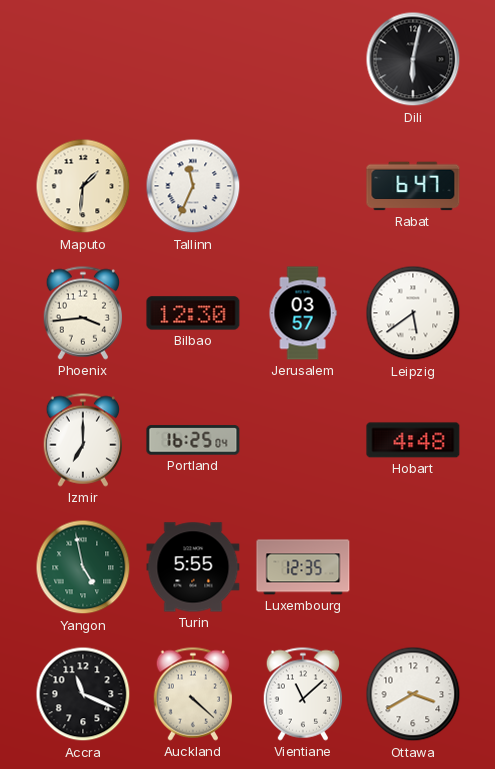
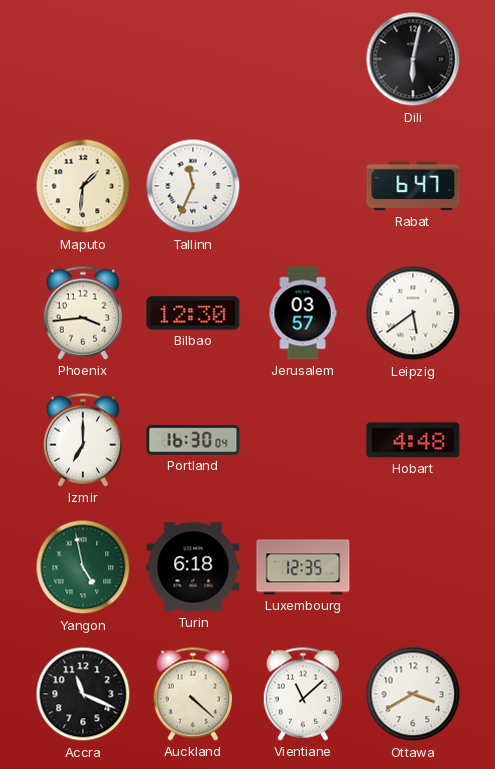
Portland: 16:25 -> 16:30
Turin: 5:55 -> 6:18
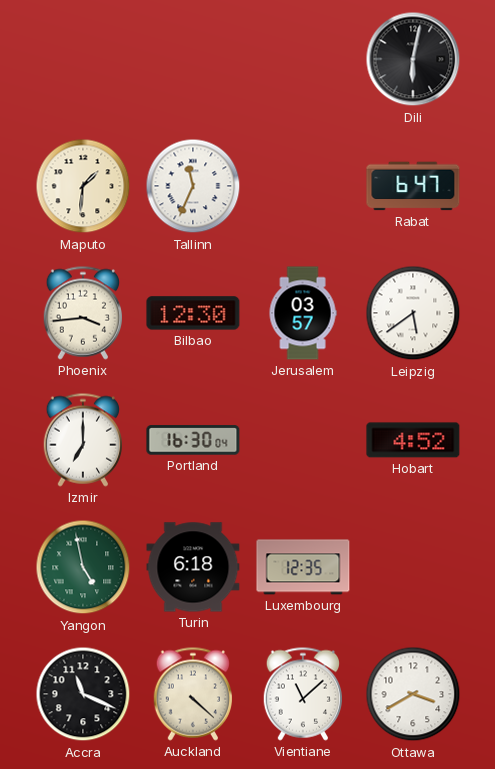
Hobart: 4:48 -> 4:52
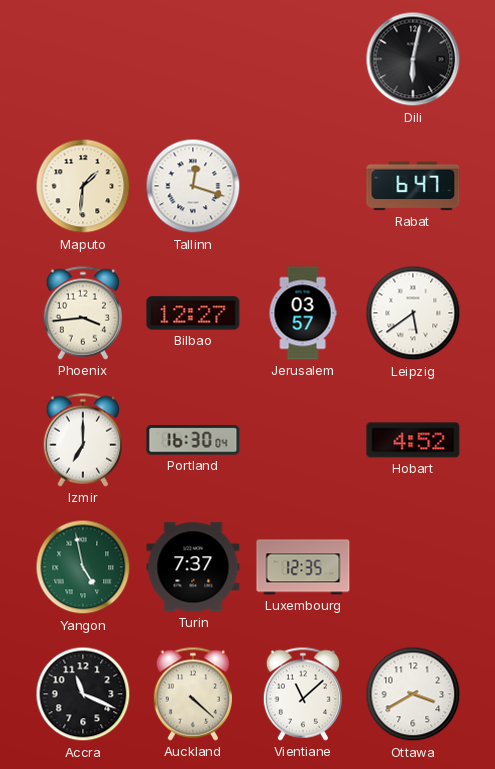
Tallinn: 11:34 -> 12:18
Bilbao: 12:30 -> 12:27
Turin: 6:18 -> 7:37
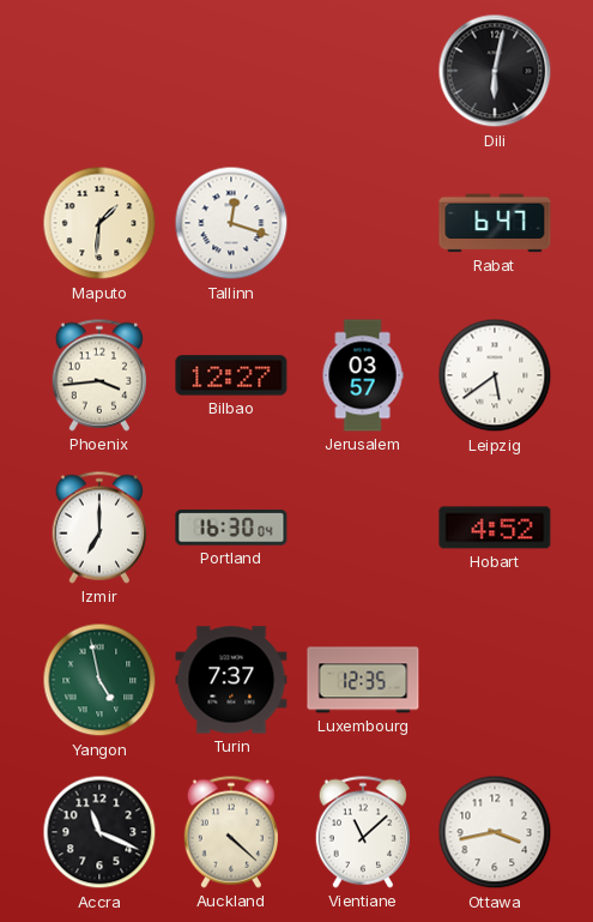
Ottawa: 3:40 -> 3:43
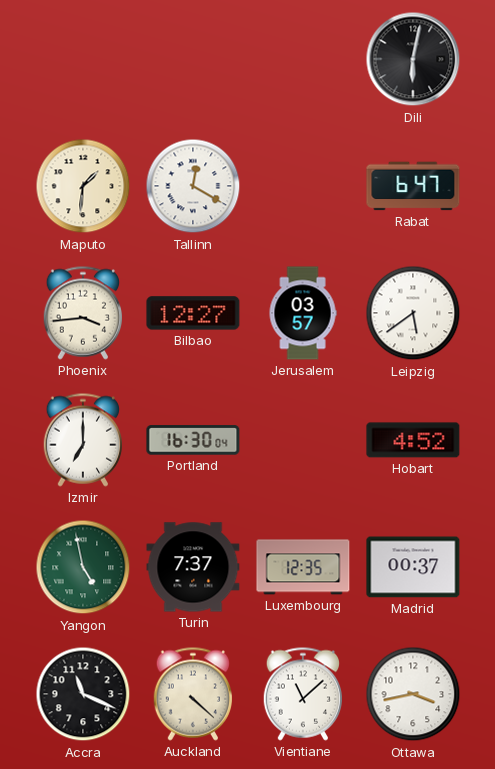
Tallinn: 12:18 -> 12:20
Madrid: none -> 00:37
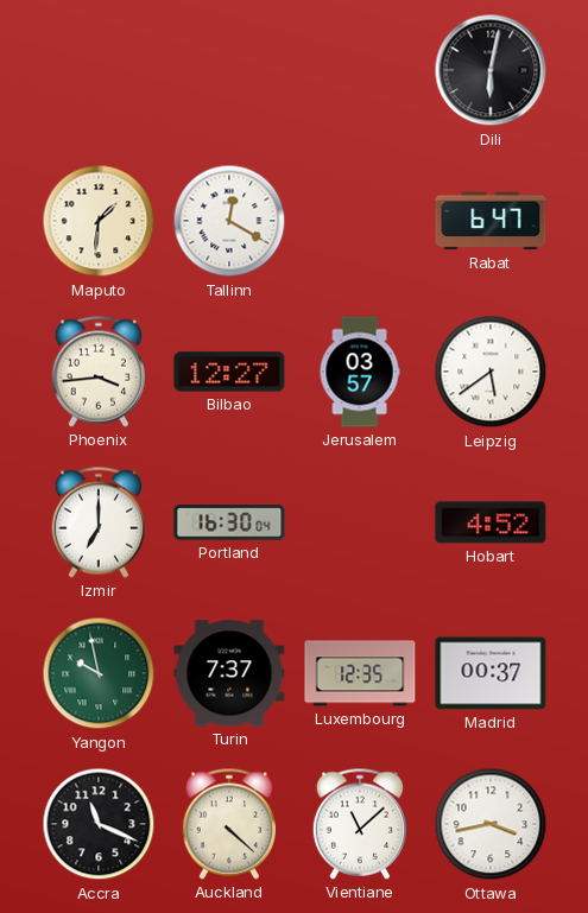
Yangon: 4:58 -> 9:58
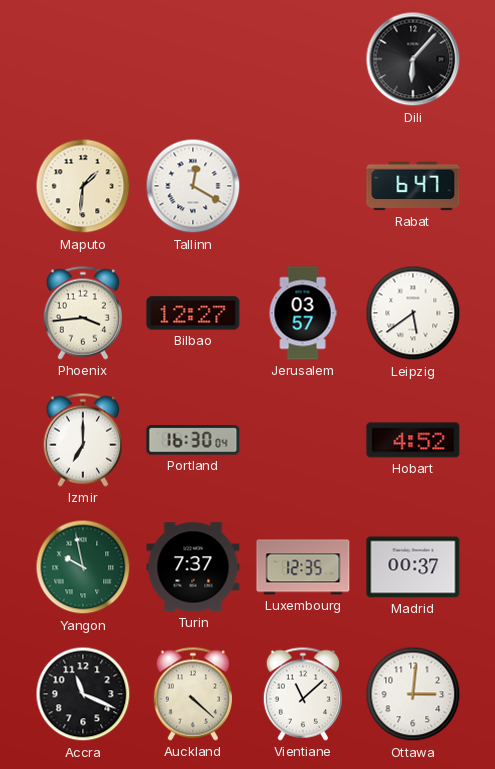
Dili: 6:02 -> 6:07
Ottawa: 3:43 -> 3:01
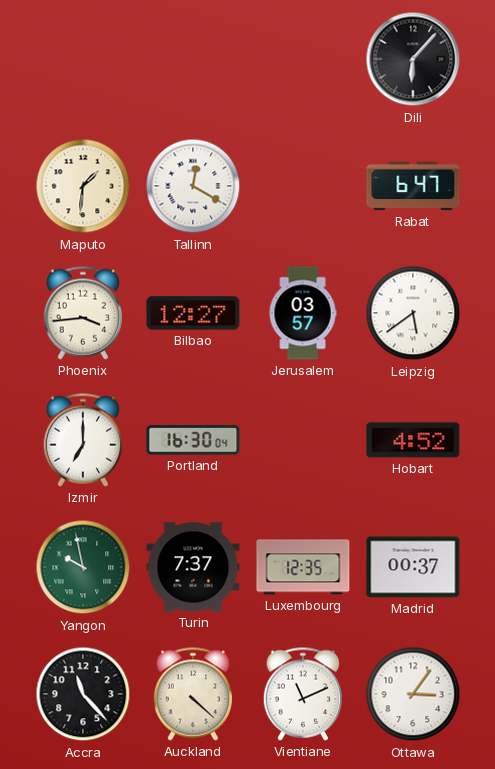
Accra: 11:19 -> 11:23
Vientiane: 11:08 -> 11:11
Ottawa: 3:01 -> 3:06
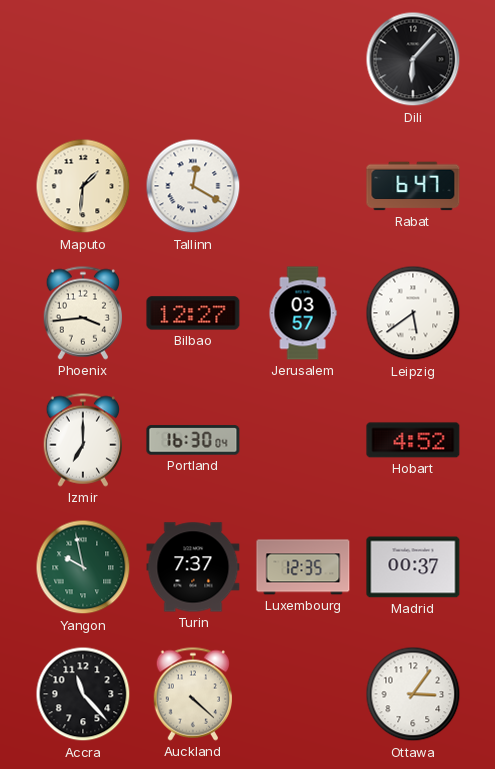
Vientiane: 11:11 -> none
